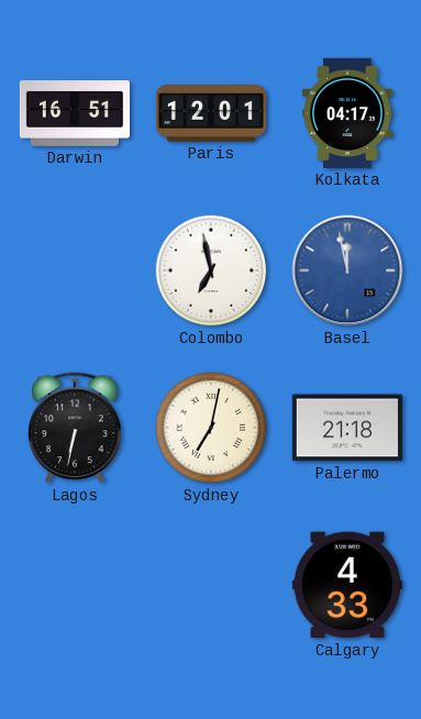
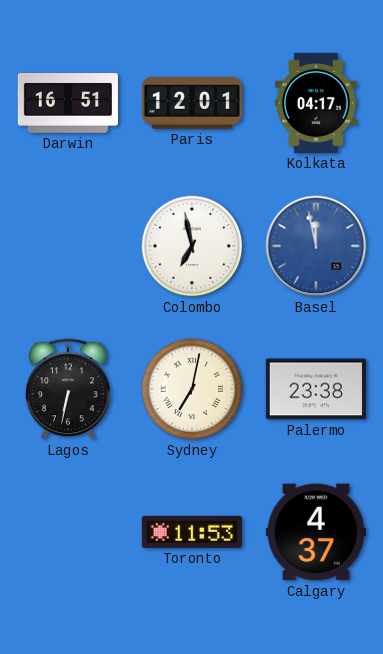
Palermo: 21:18 -> 23:38
Toronto: none -> 11:53
Calgary: 4:33 -> 4:37
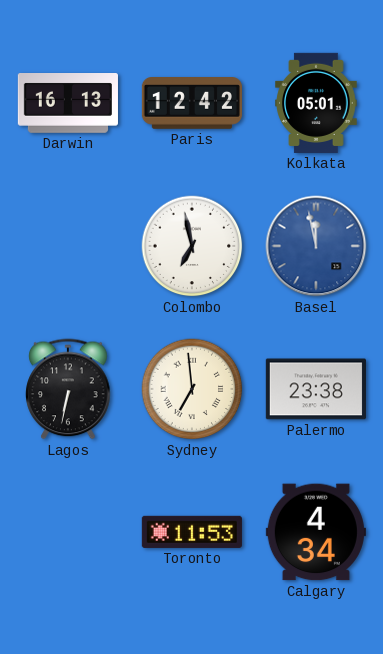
Darwin: 16:51 -> 16:13
Paris: 12:01 -> 12:42
Kolkata: 04:17 -> 05:01
Sydney: 7:02 -> 6:59
Calgary: 4:37 -> 4:34
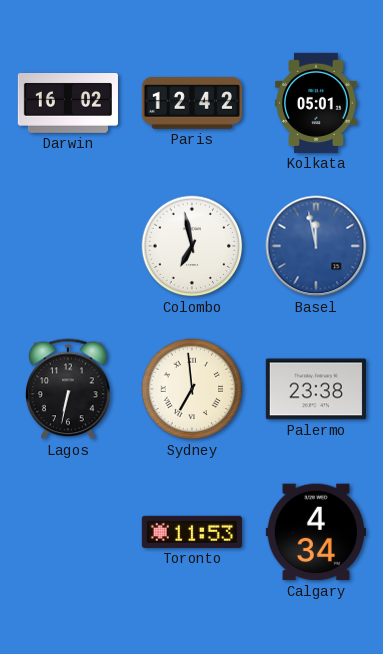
Darwin: 16:13 -> 16:02
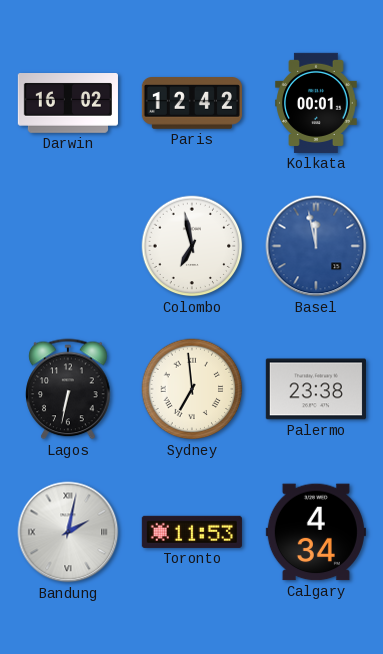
Kolkata: 05:01 -> 00:01
Bandung: none -> 2:02
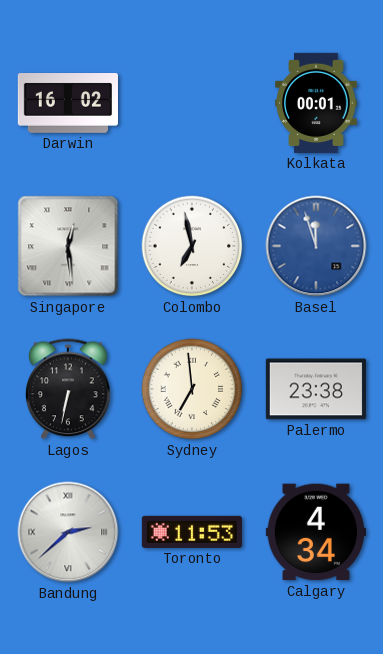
Paris: 12:42 -> none
Singapore: none -> 12:29
Basel: 11:58 -> 11:57
Bandung: 2:02 -> 2:38
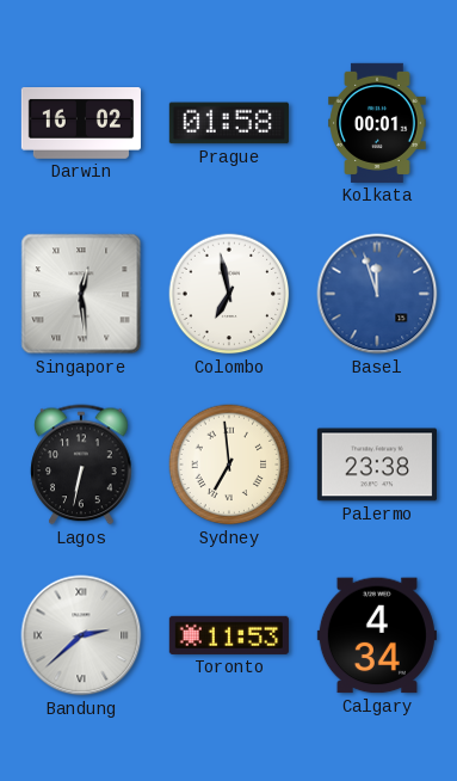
Prague: none -> 01:58
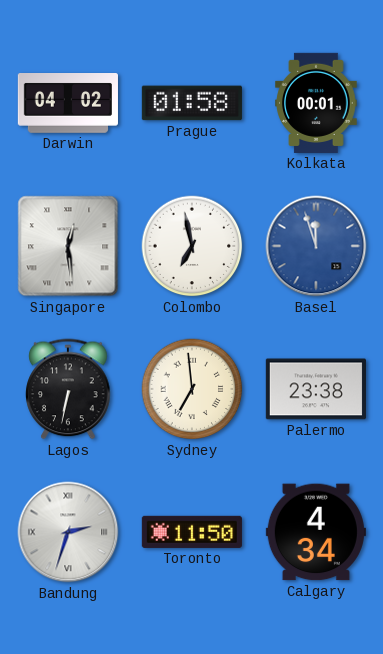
Darwin: 16:02 -> 04:02
Bandung: 2:38 -> 2:33
Toronto: 11:53 -> 11:50
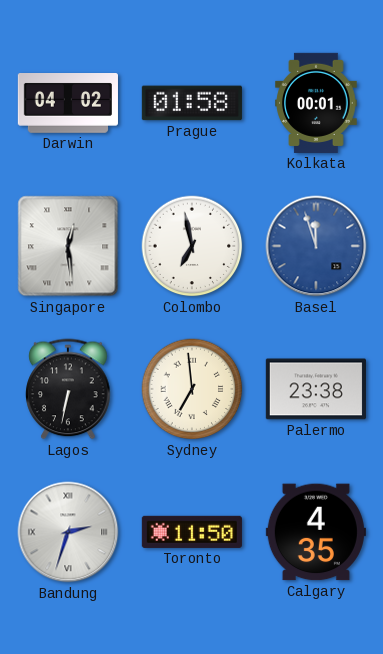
Calgary: 4:34 -> 4:35
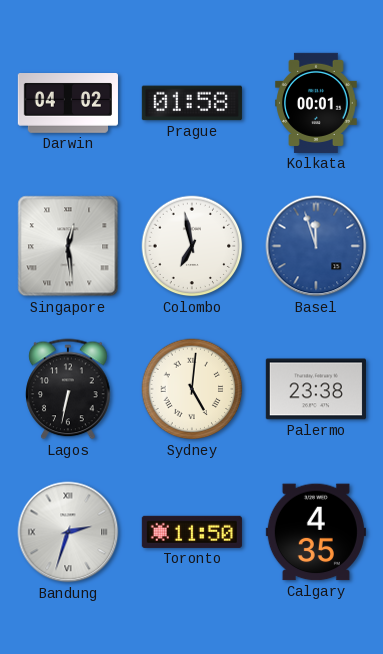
Sydney: 6:59 -> 5:01
